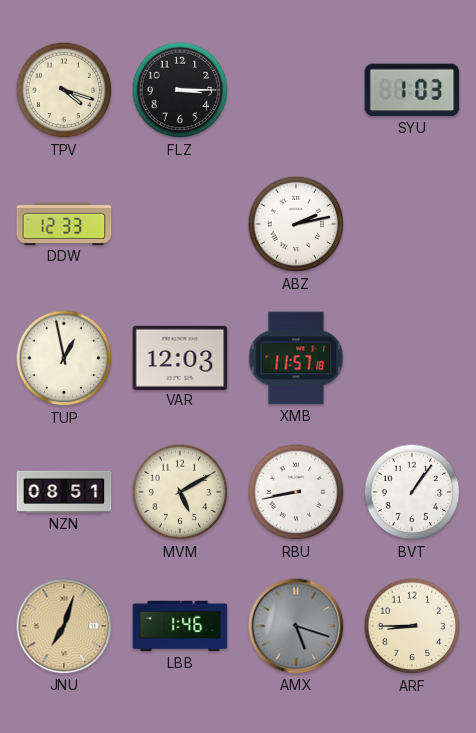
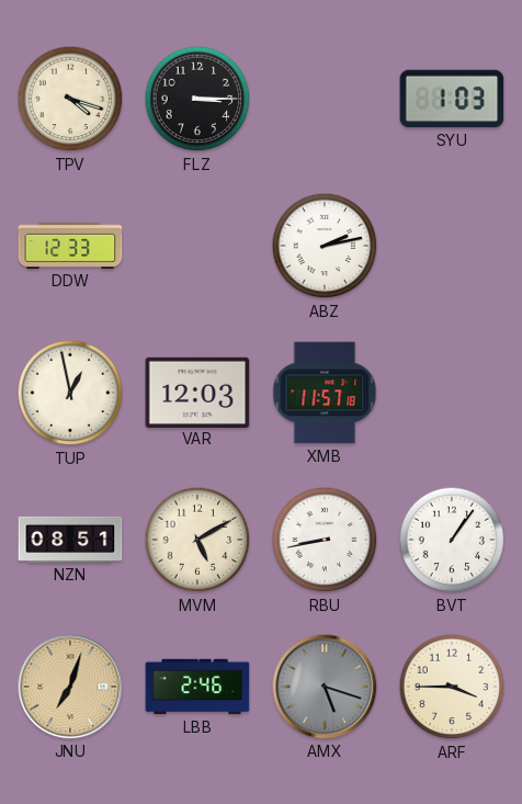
LBB: 1:46 -> 2:46
ARF: 8:45 -> 3:45
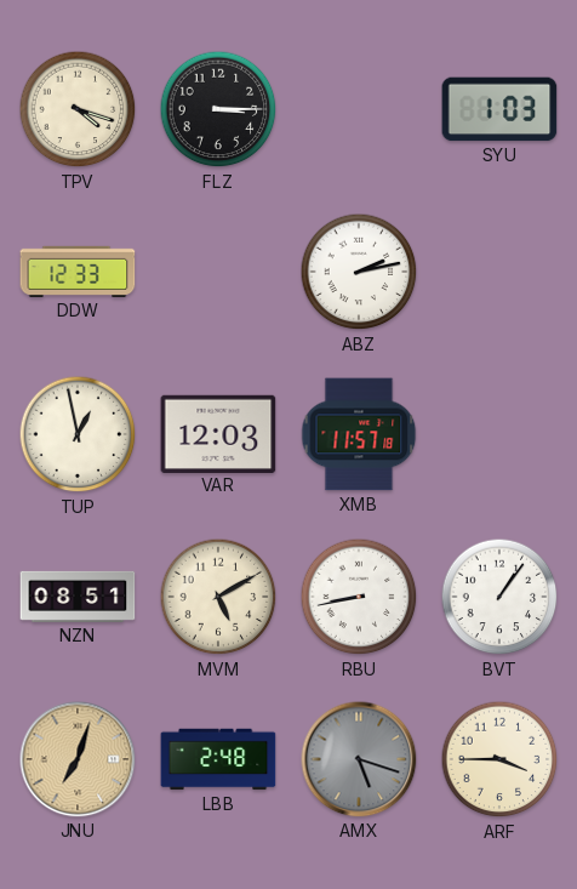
LBB: 2:46 -> 2:48
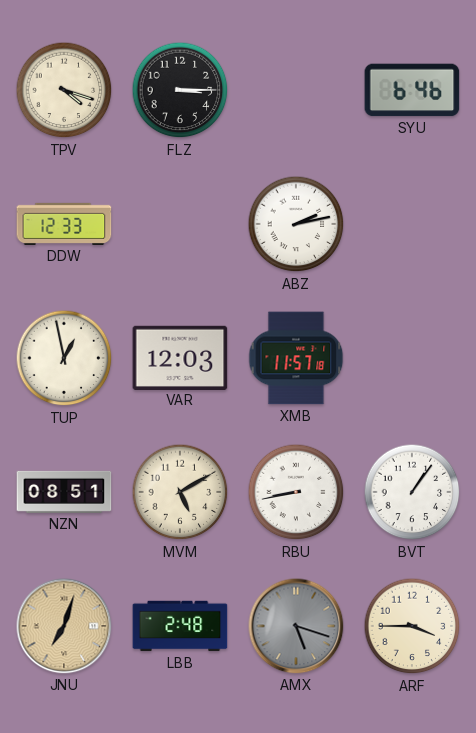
SYU: 1:03 -> 6:46
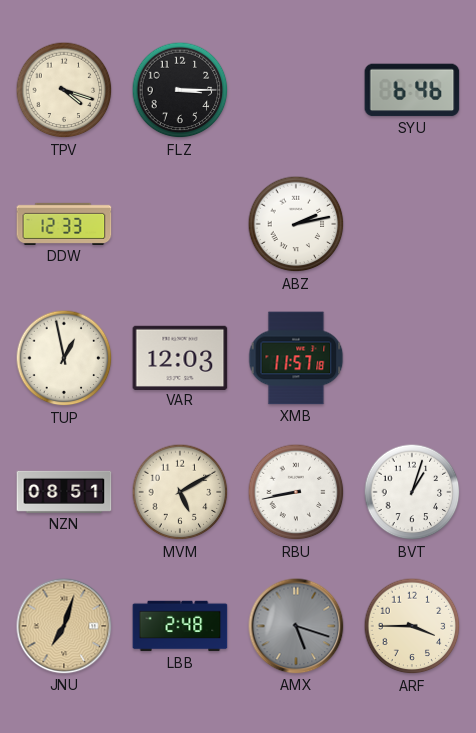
BVT: 1:06 -> 1:03
